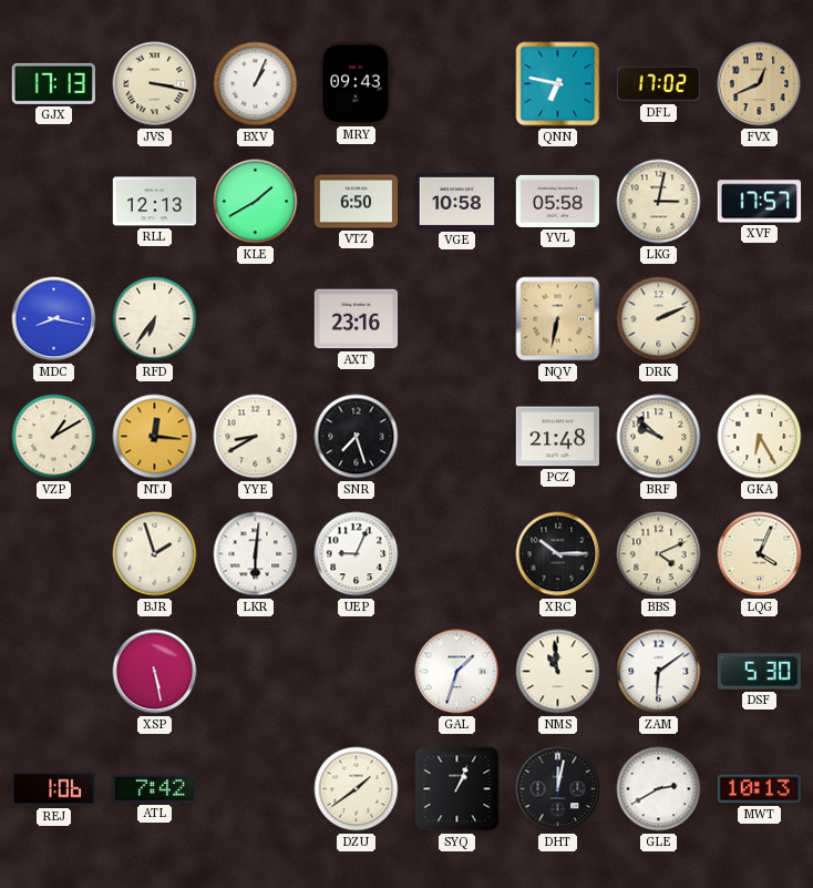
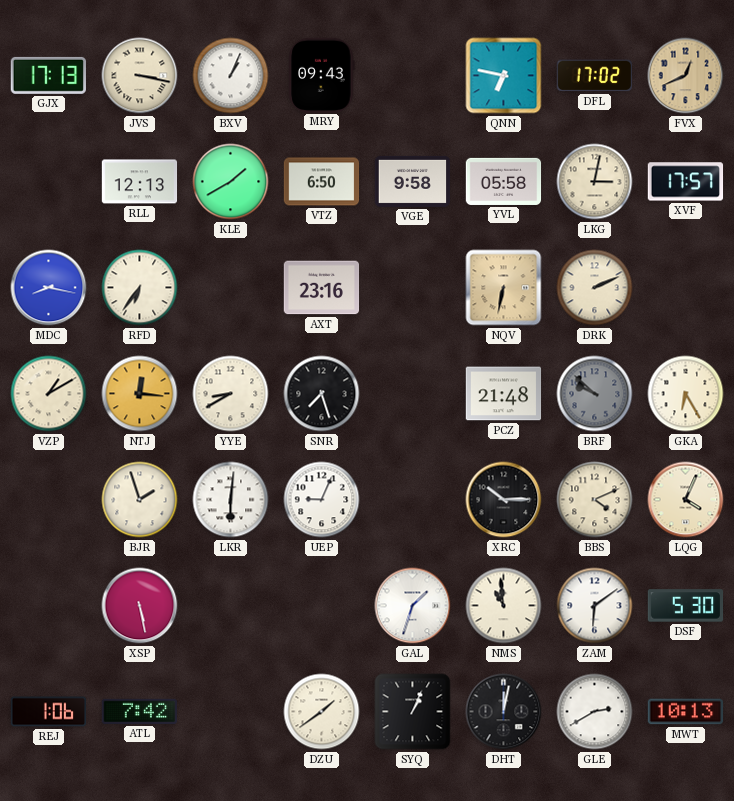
VGE: 10:58 -> 9:58
BRF dial: cream -> grey
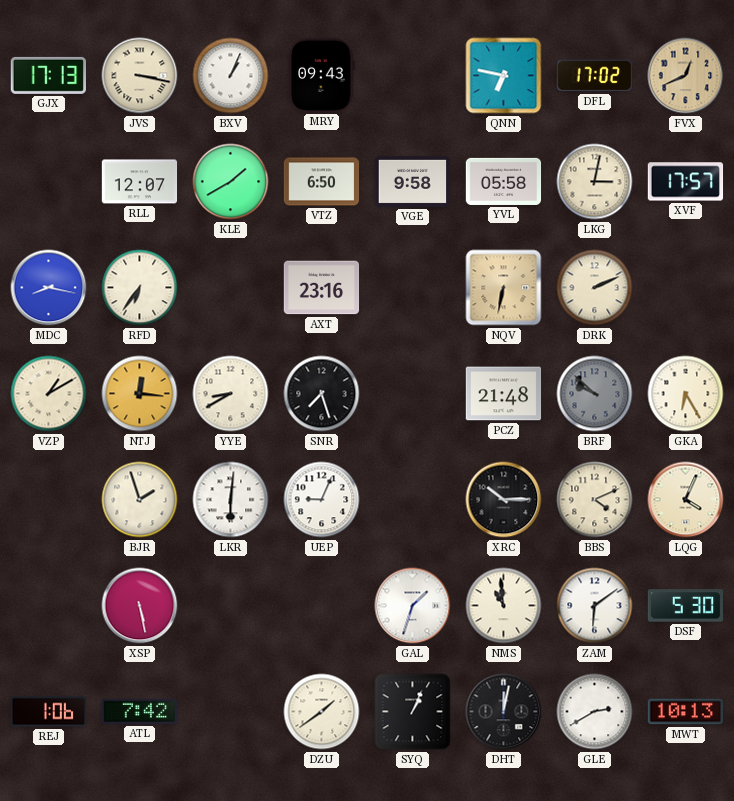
RLL: 12:13 -> 12:07
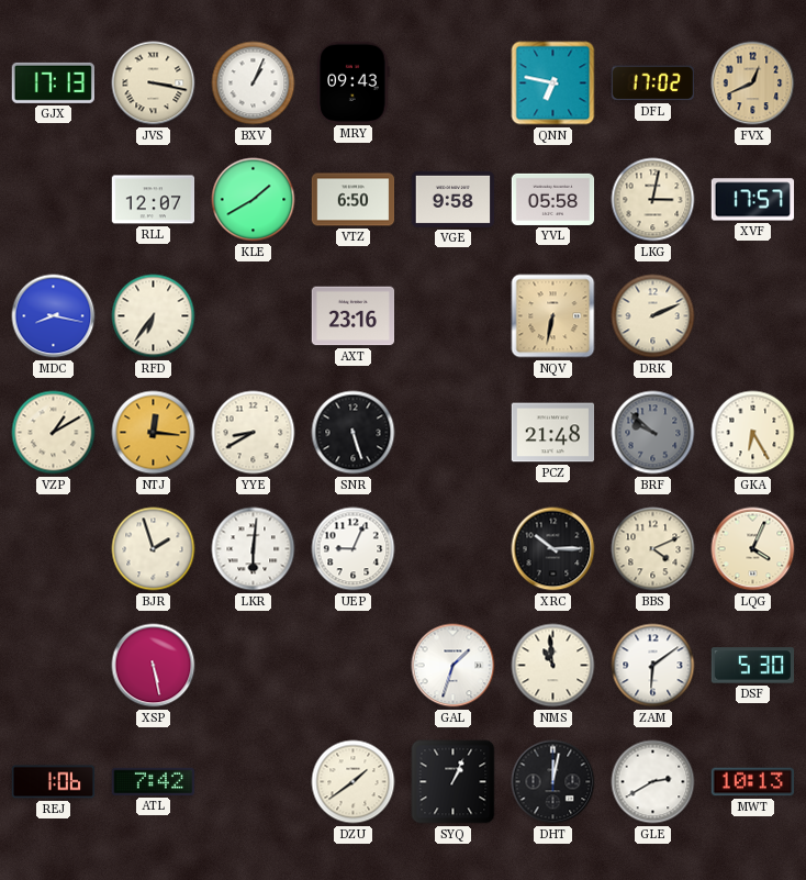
SNR: 7:27 -> 5:27
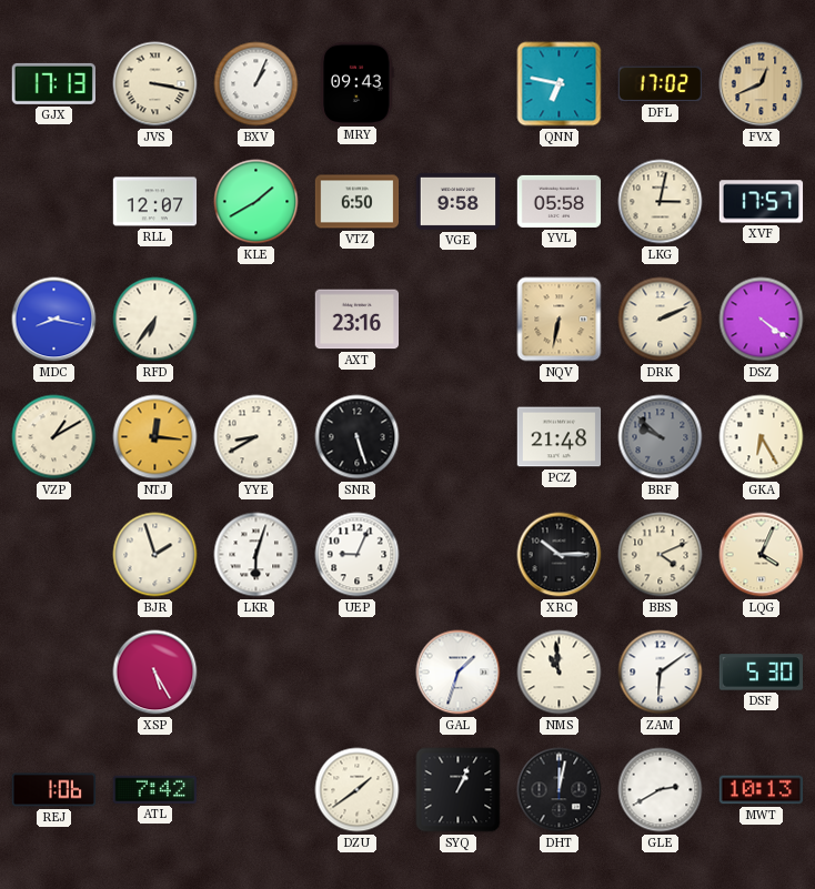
DSZ: none -> 4:21
LKR: 6:01 -> 6:03
XSP: 5:28 -> 5:25
